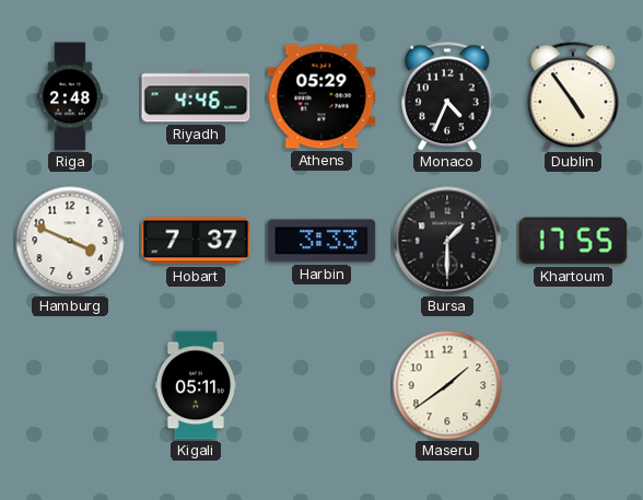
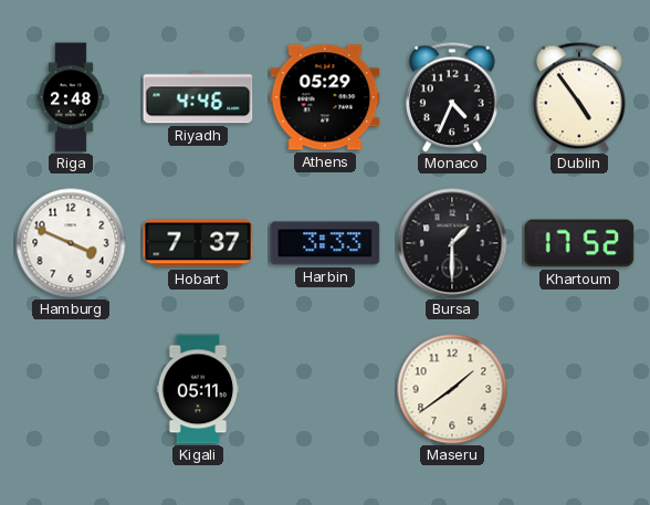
Khartoum: 17:55 -> 17:52
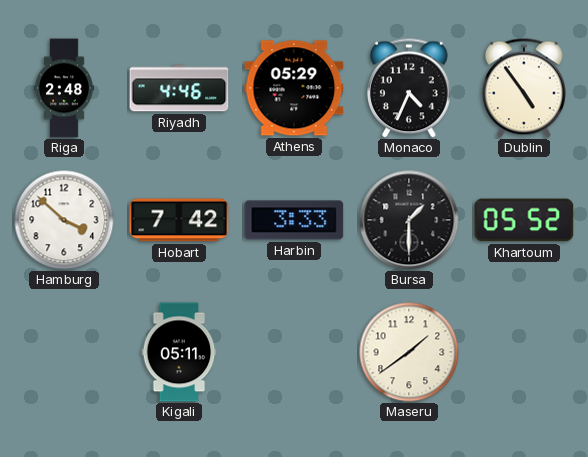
Hamburg: 3:49 -> 3:52
Hobart: 7:37 -> 7:42
Khartoum: 17:52 -> 05:52
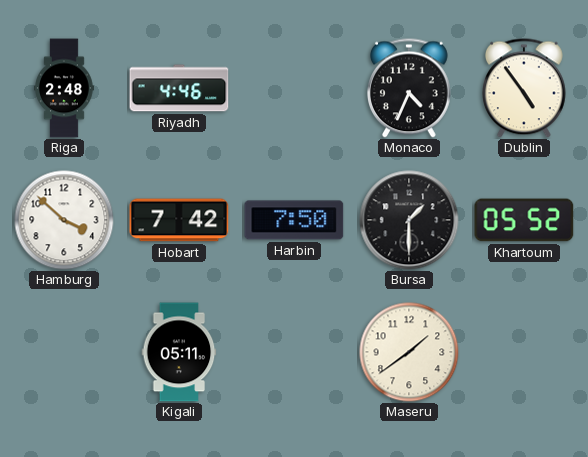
Athens: 05:29 -> none
Harbin: 3:33 -> 7:50
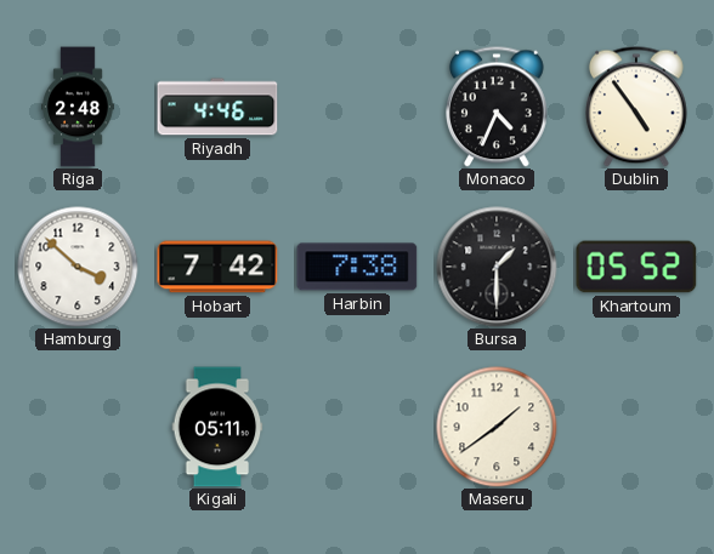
Harbin: 7:50 -> 7:38
